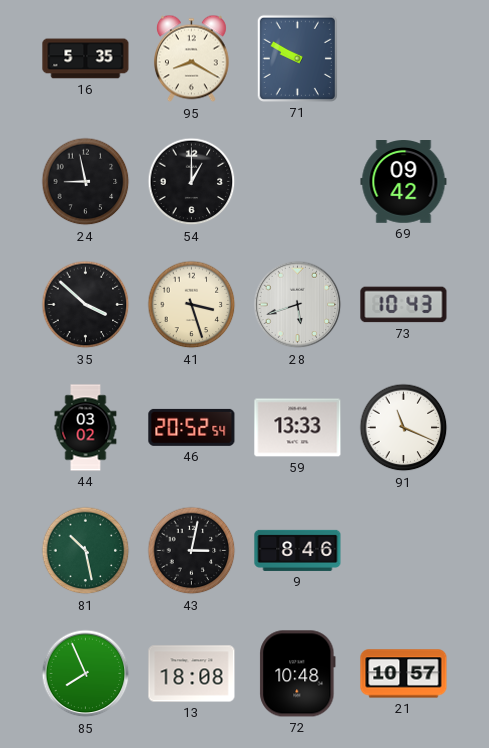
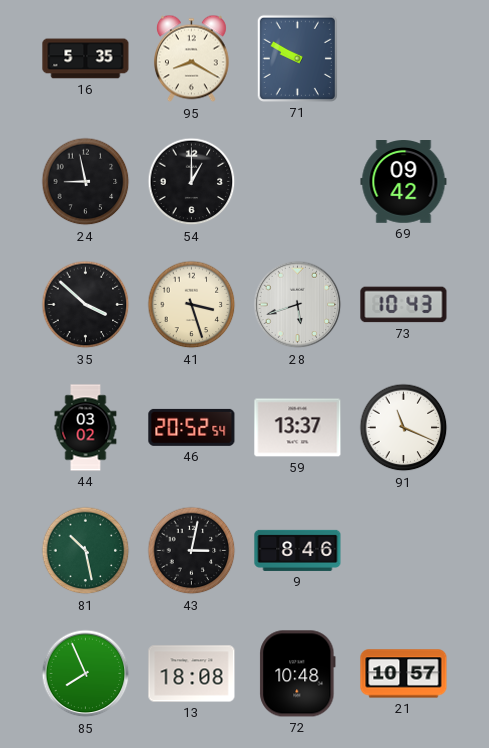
59: 13:33 -> 13:37
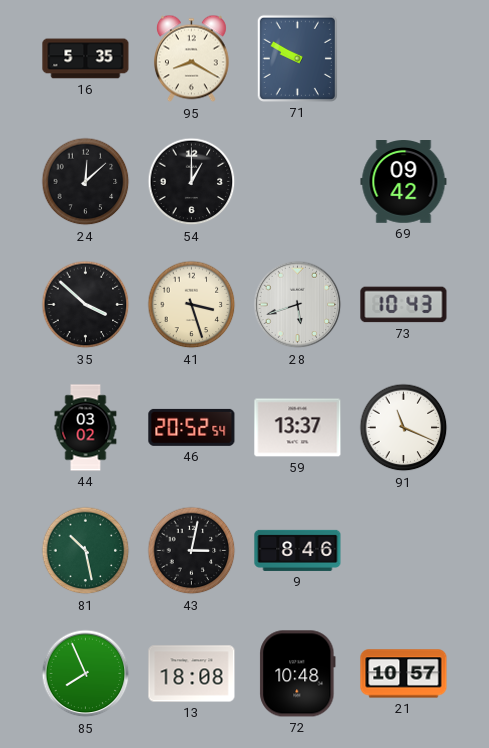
24: 8:58 -> 12:08
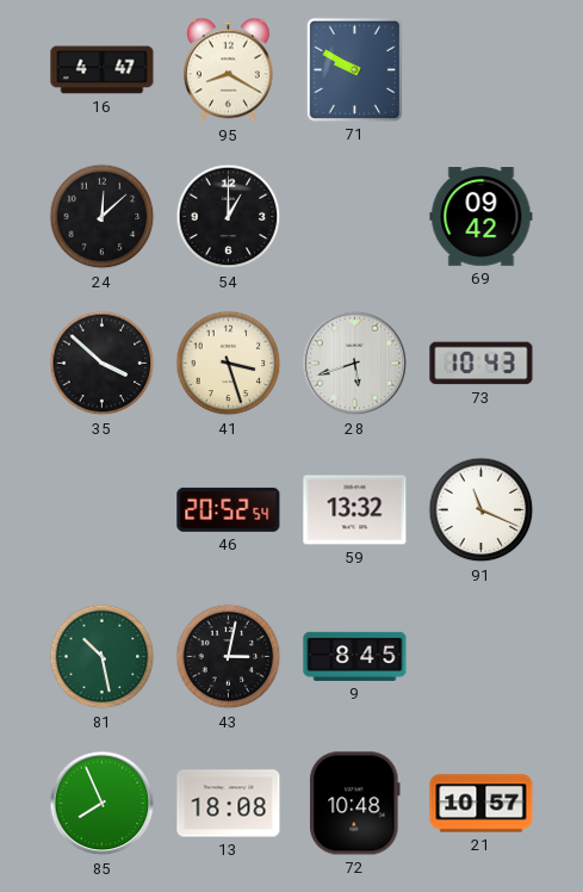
16: 5:35 -> 4:47
44: 03:02 -> none
59: 13:37 -> 13:32
9: 8:46 -> 8:45
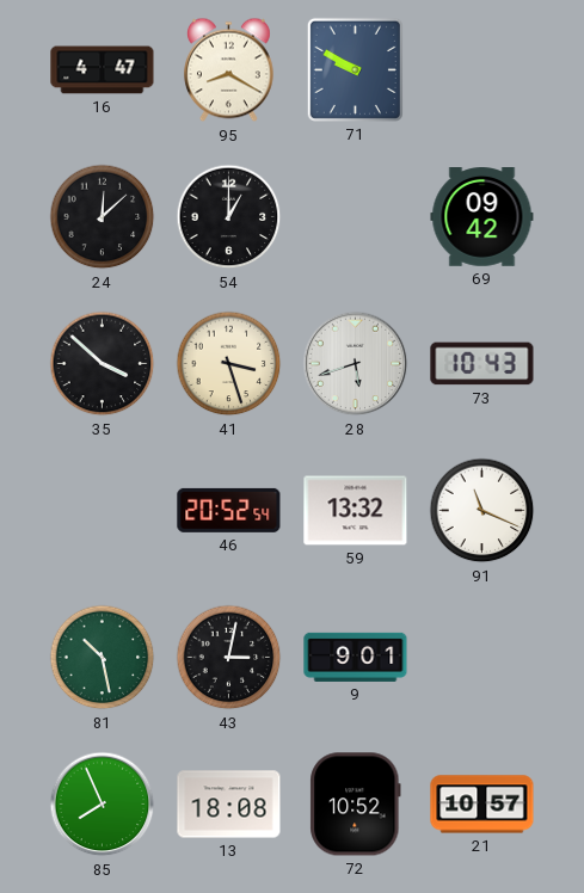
9: 8:45 -> 9:01
72: 10:48 -> 10:52
